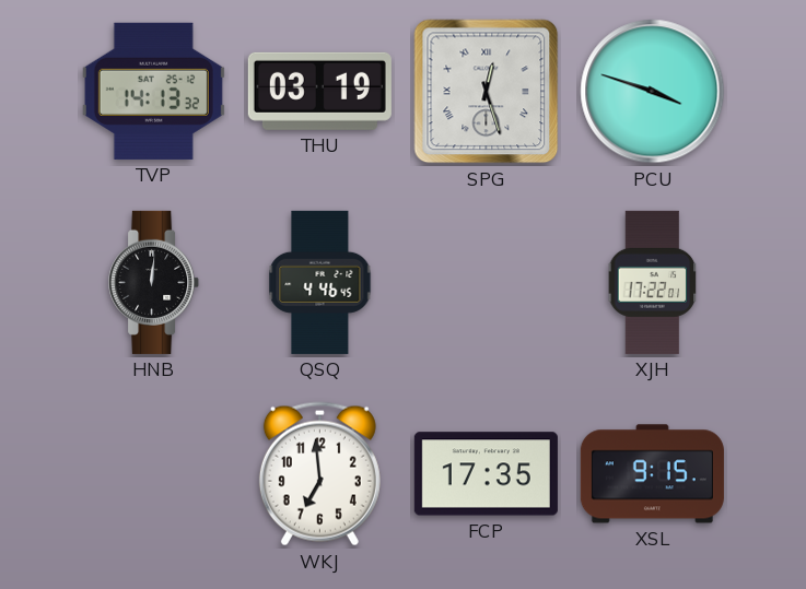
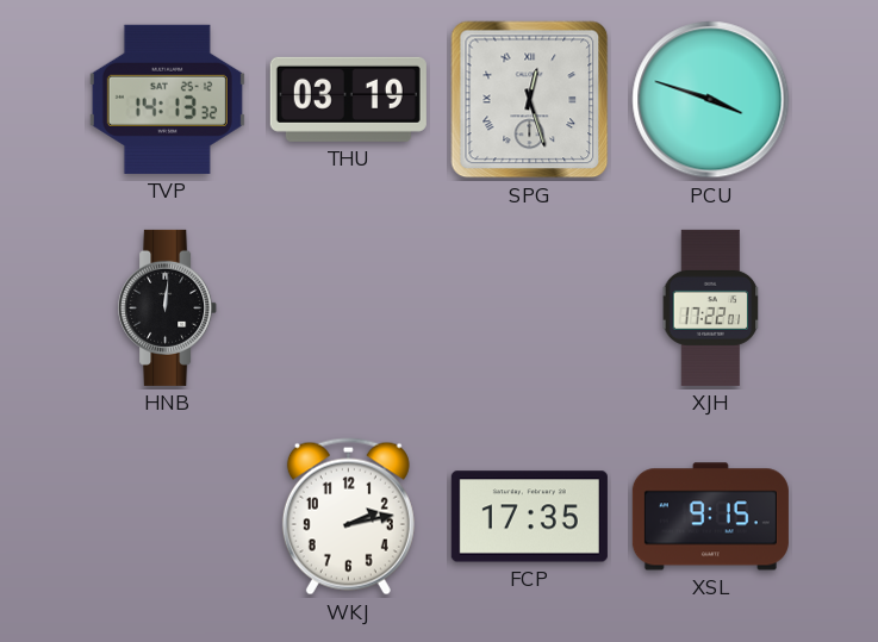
QSQ: 4:46 -> none
WKJ: 6:59 -> 2:13
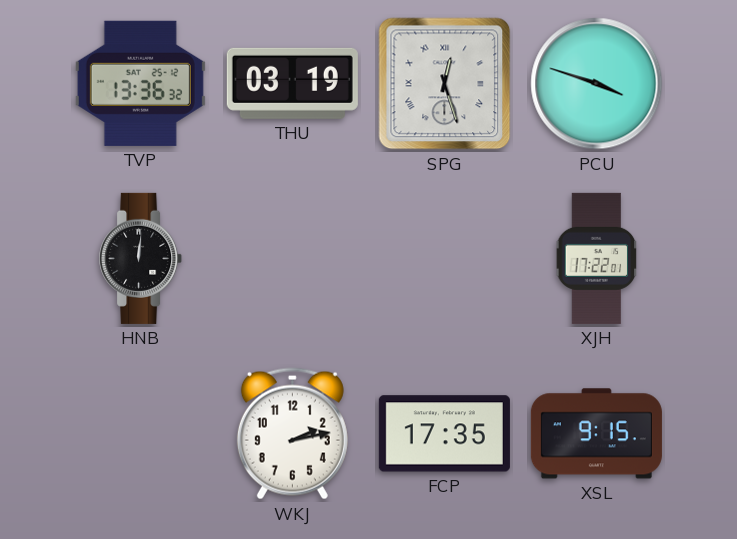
TVP: 14:13 -> 13:36
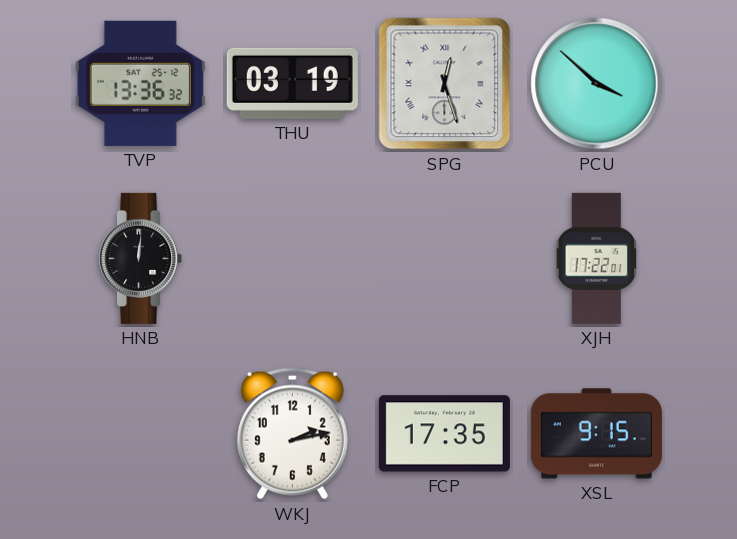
PCU: 3:48 -> 3:52
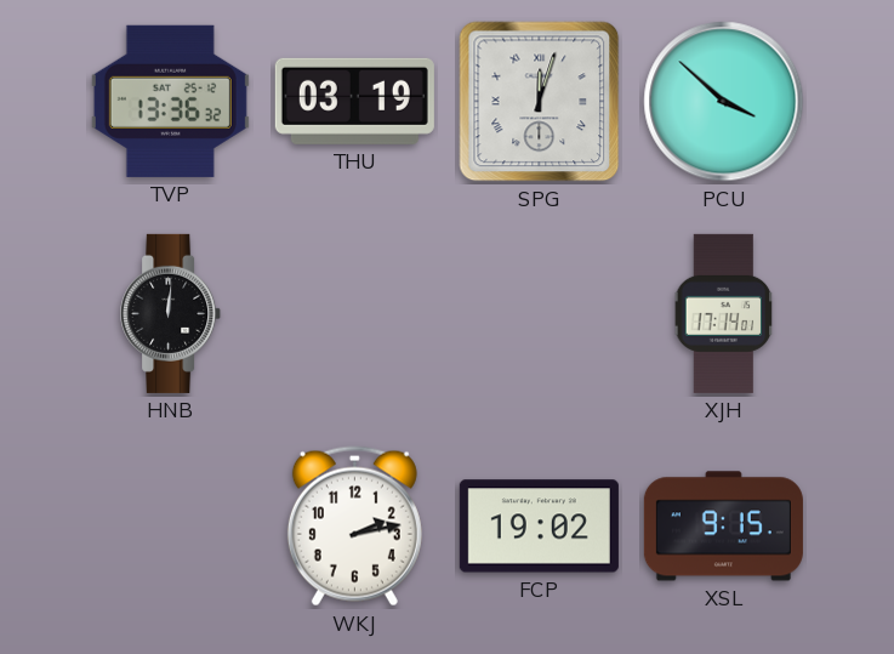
SPG: 12:27 -> 12:03
XJH: 17:22 -> 17:14
FCP: 17:35 -> 19:02
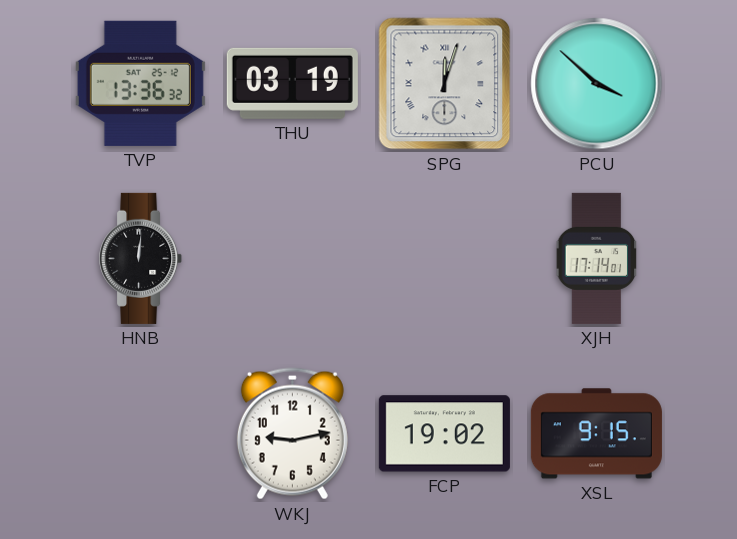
WKJ: 2:13 -> 9:13
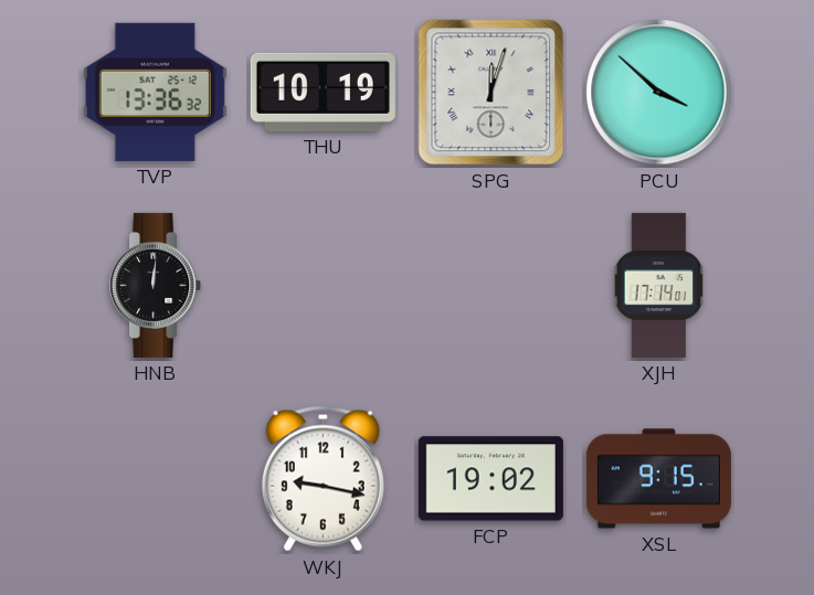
THU: 03:19 -> 10:19
WKJ: 9:13 -> 9:17
